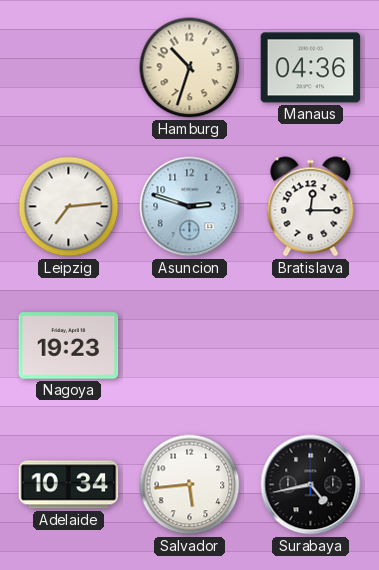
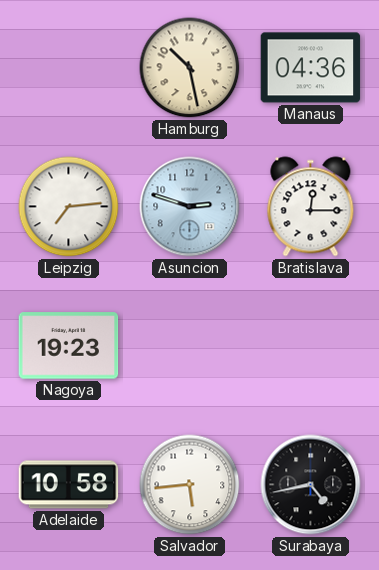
Hamburg: 10:33 -> 10:28
Adelaide: 10:34 -> 10:58
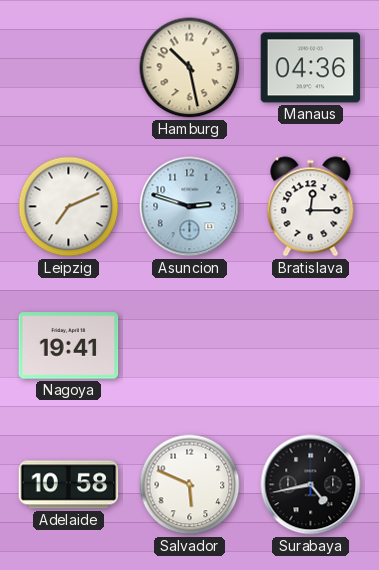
Leipzig: 7:14 -> 7:11
Nagoya: 19:23 -> 19:41
Salvador: 5:44 -> 5:49
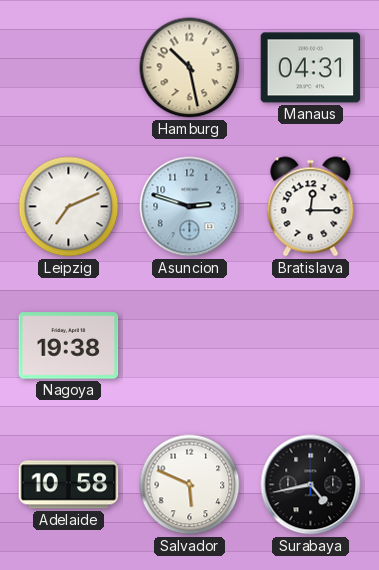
Manaus: 04:36 -> 04:31
Nagoya: 19:41 -> 19:38
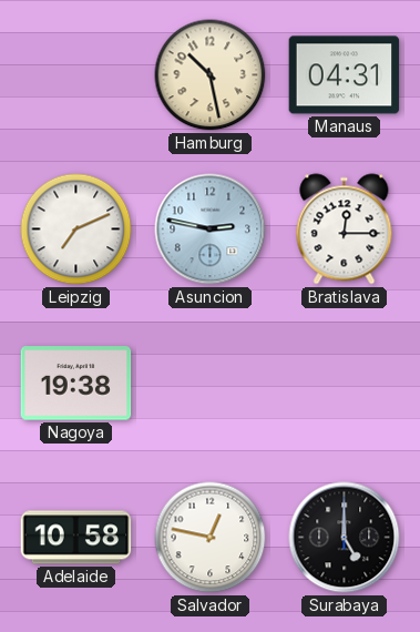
Asuncion: 2:48 -> 2:47
Salvador: 5:49 -> 12:47
Surabaya: 4:43 -> 5:00
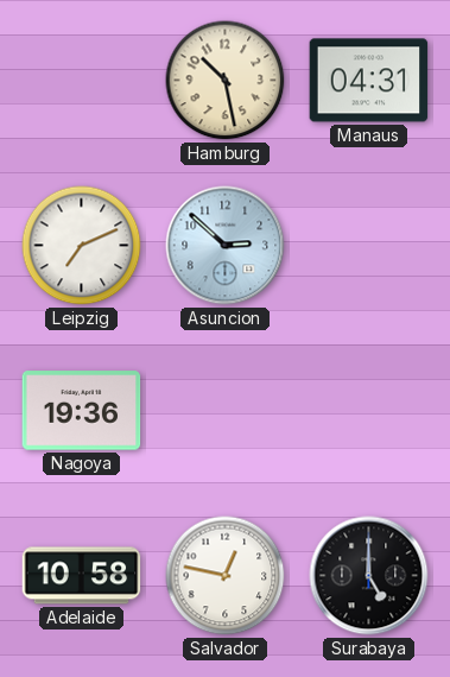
Asuncion: 2:47 -> 2:52
Bratislava: 12:15 -> none
Nagoya: 19:38 -> 19:36
